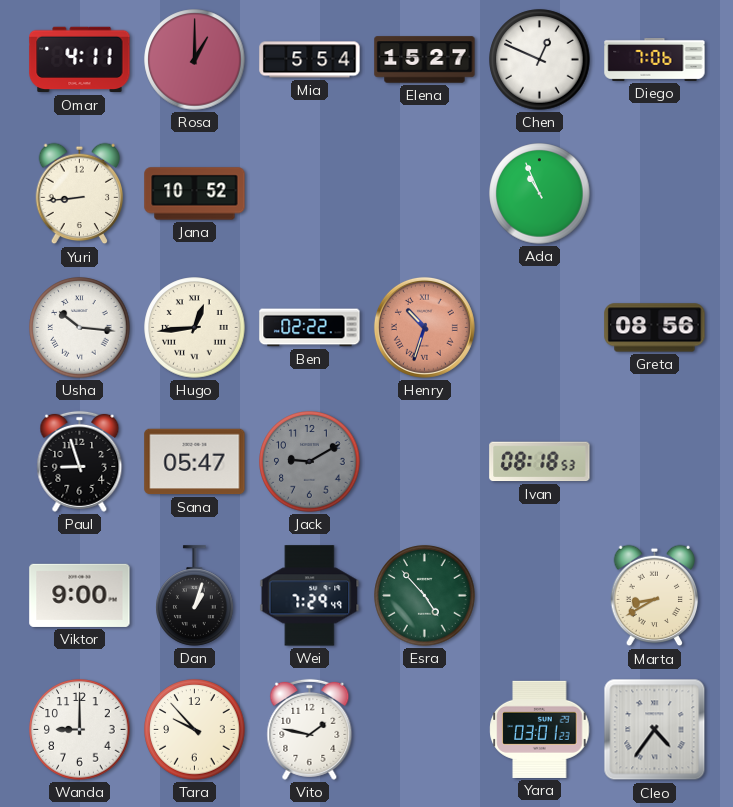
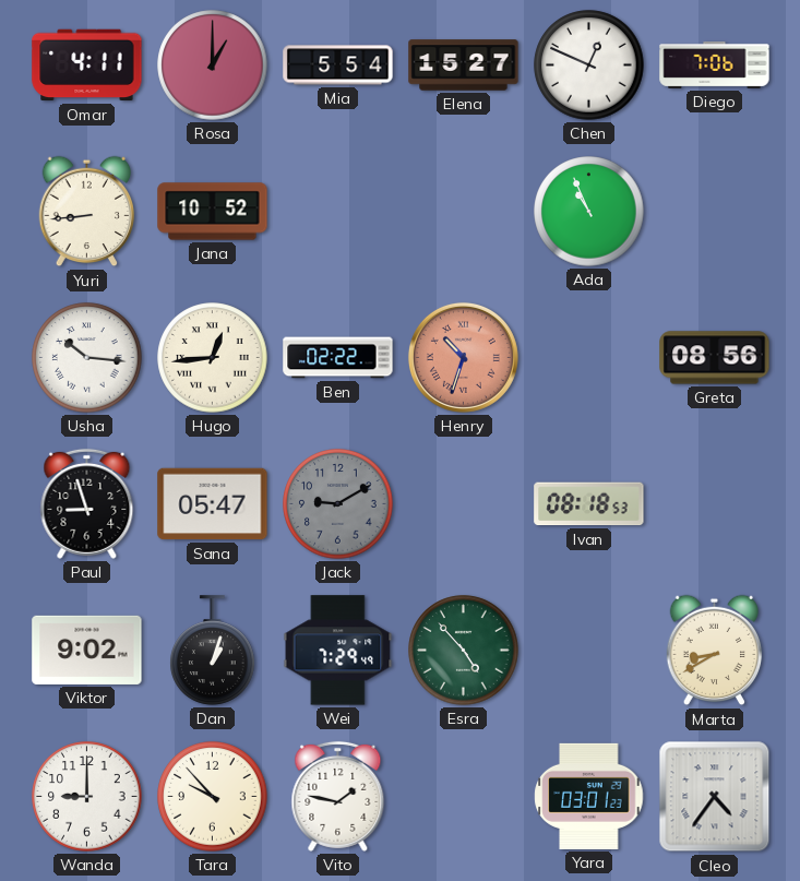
Viktor: 9:00 -> 9:02
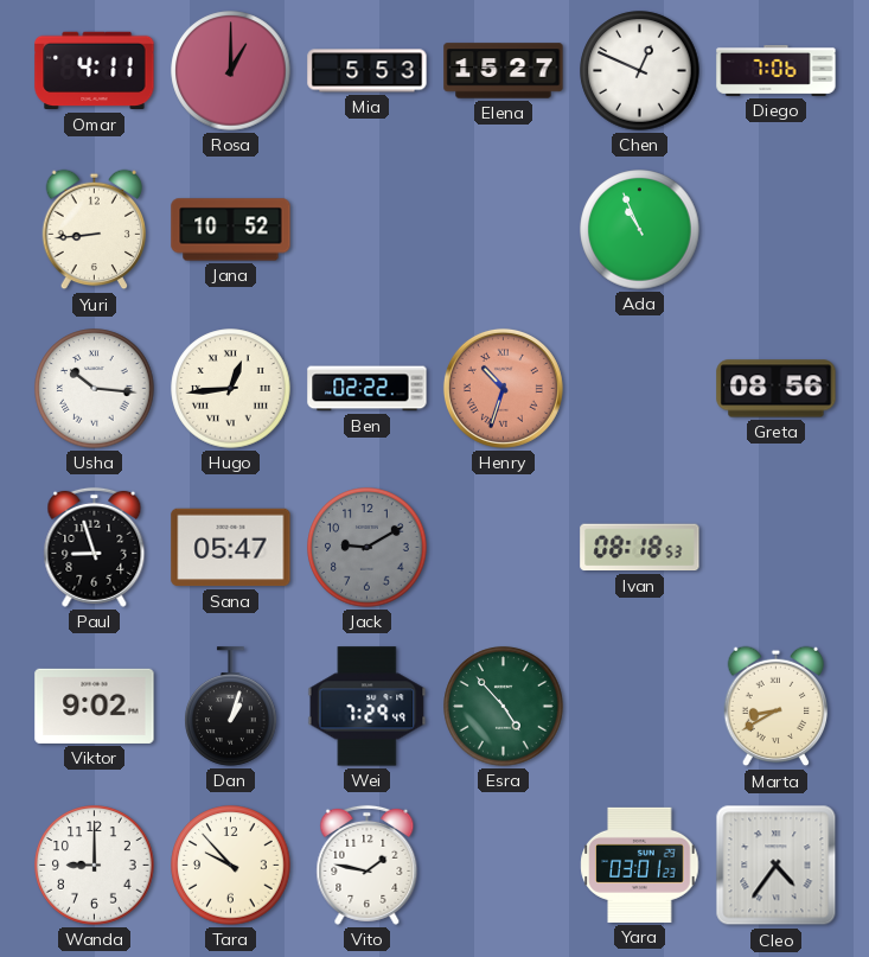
Mia: 5:54 -> 5:53
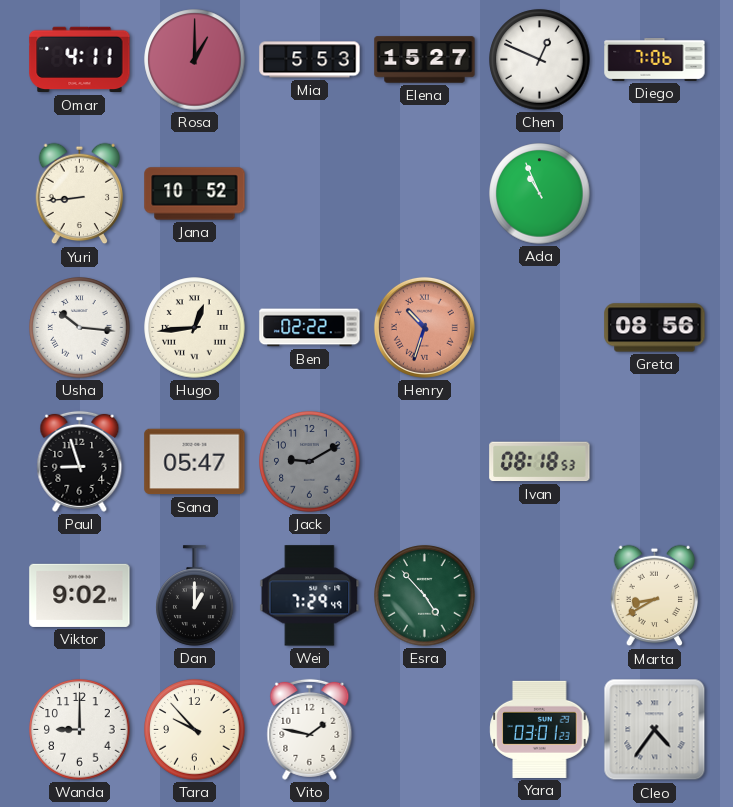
Dan: 1:03 -> 1:00
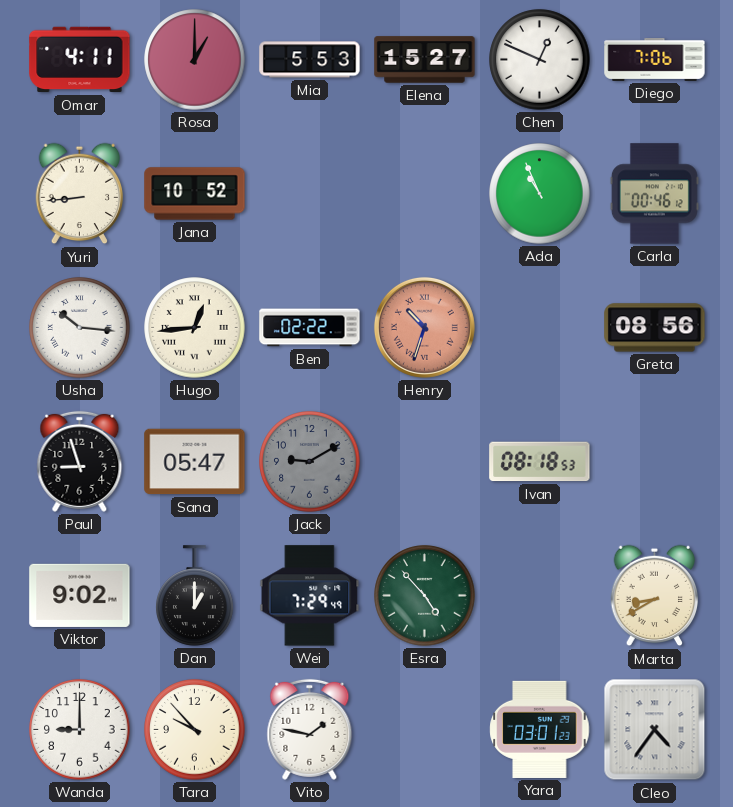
Carla: none -> 00:46
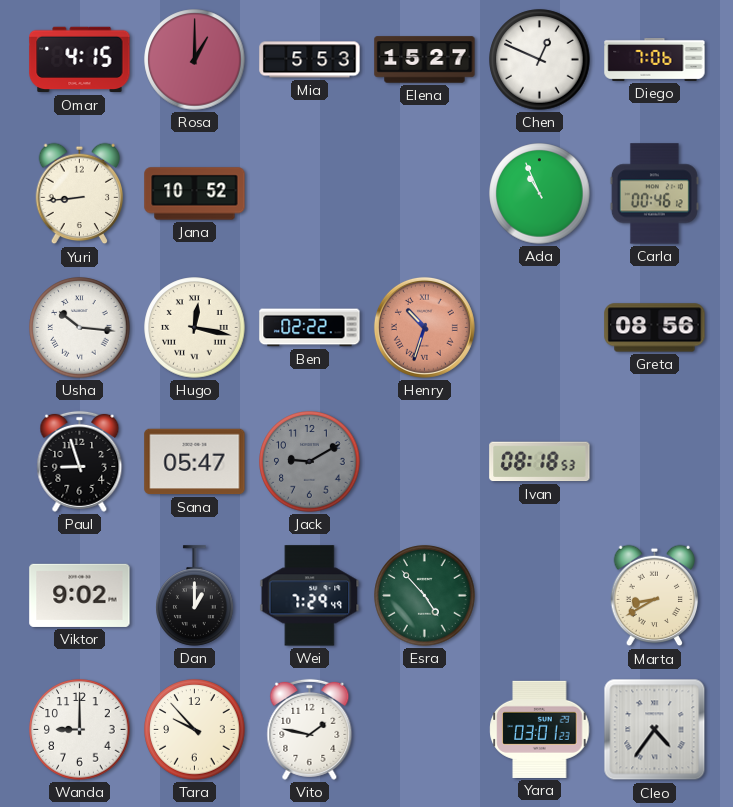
Omar: 4:11 -> 4:15
Hugo: 12:44 -> 12:17
